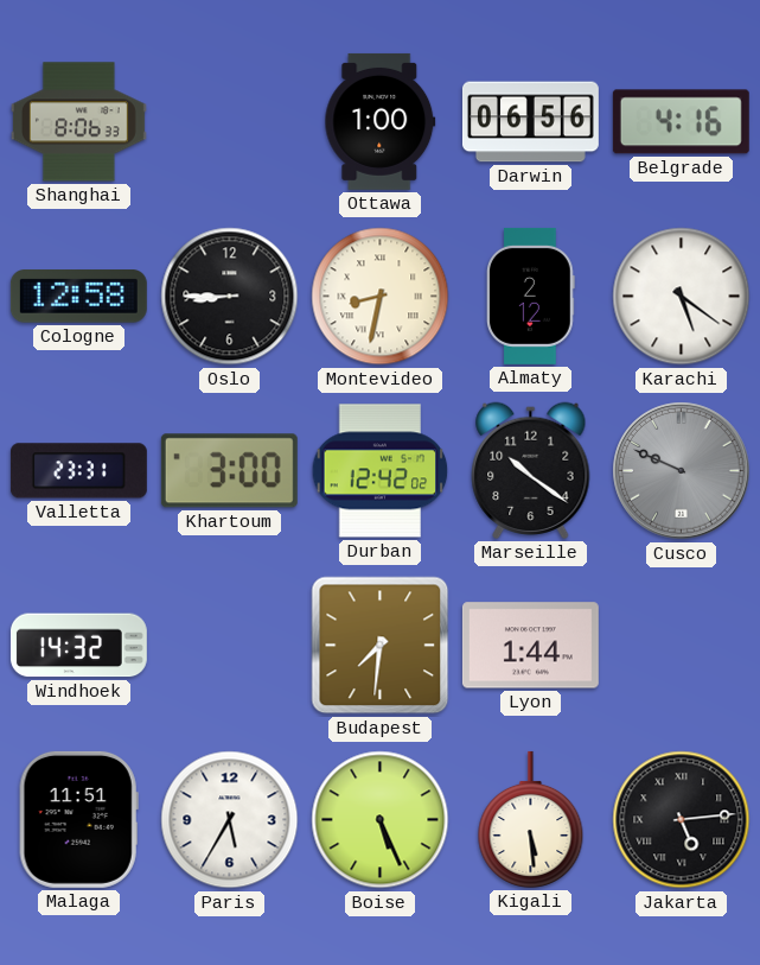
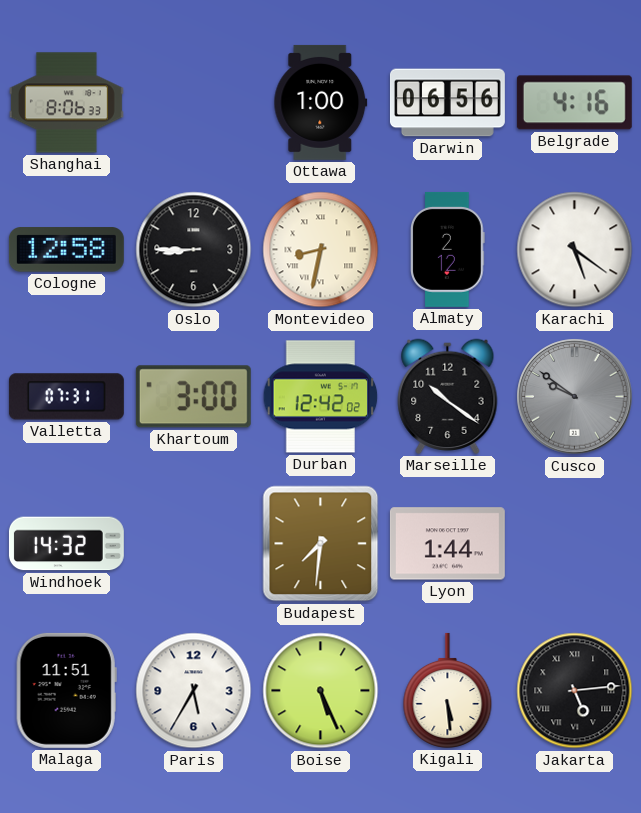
Valletta: 23:31 -> 07:31
Cusco: 9:49 -> 9:51
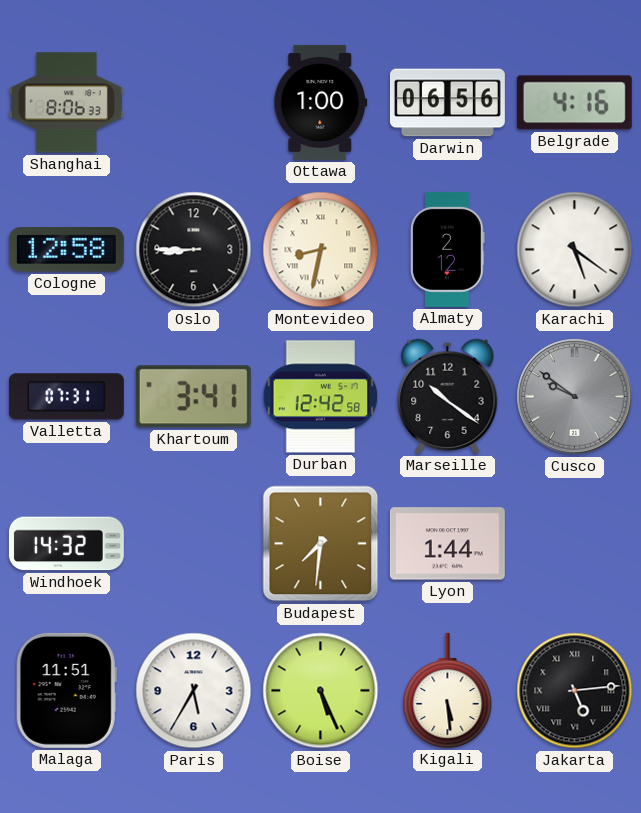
Khartoum: 3:00 -> 3:41
Durban: 12:42:02 -> 12:42:58
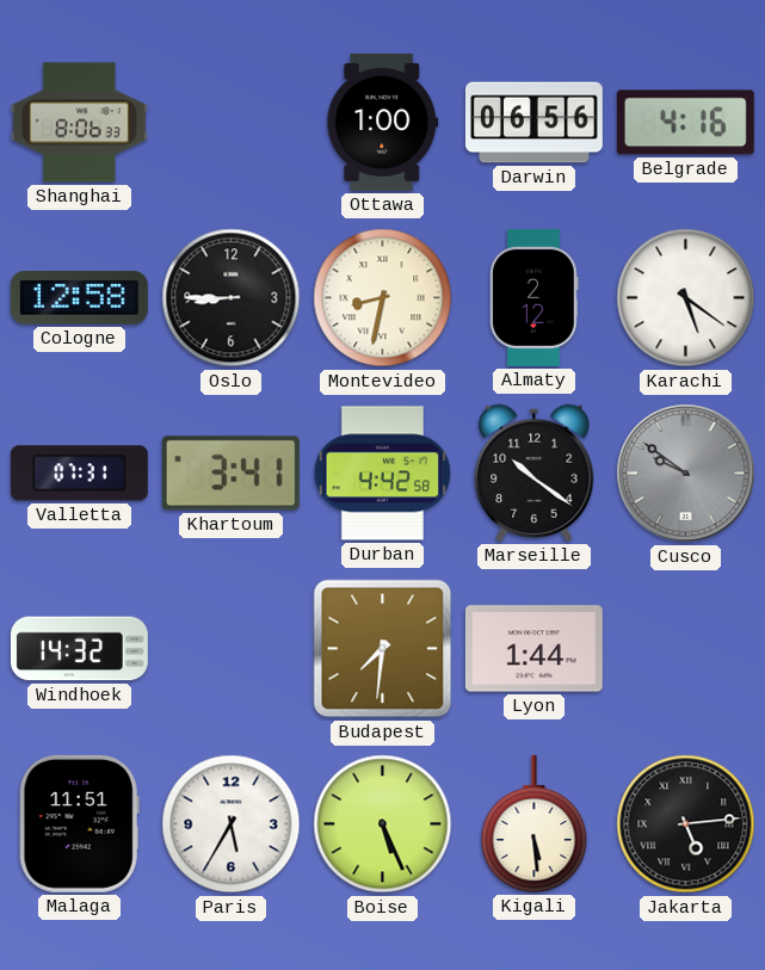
Durban: 12:42 -> 4:42
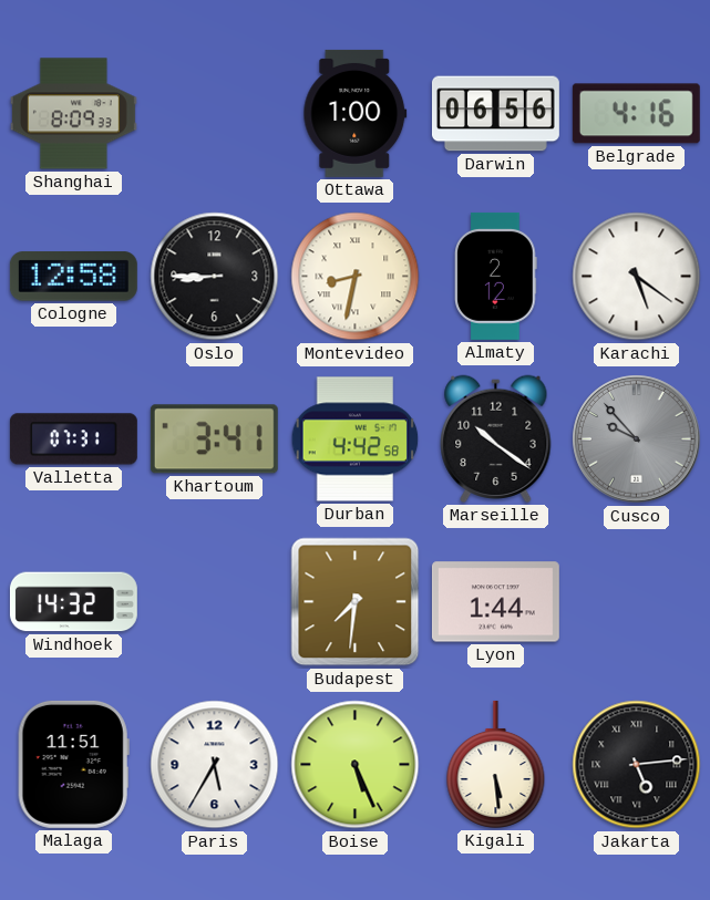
Shanghai: 8:06 -> 8:09
Cusco: 9:51 -> 9:53
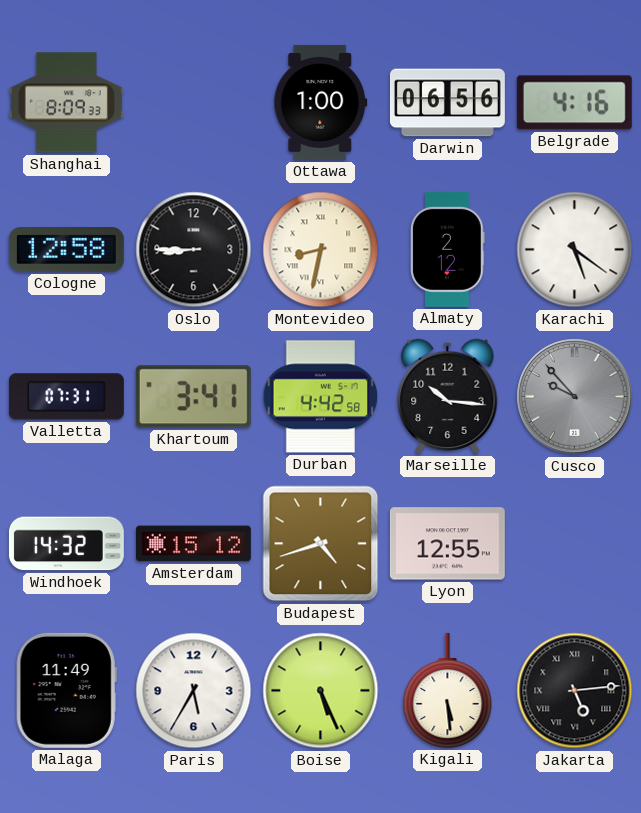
Marseille: 10:21 -> 10:16
Amsterdam: none -> 15:12
Budapest: 7:31 -> 4:42
Lyon: 1:44 -> 12:55
Malaga: 11:51 -> 11:49
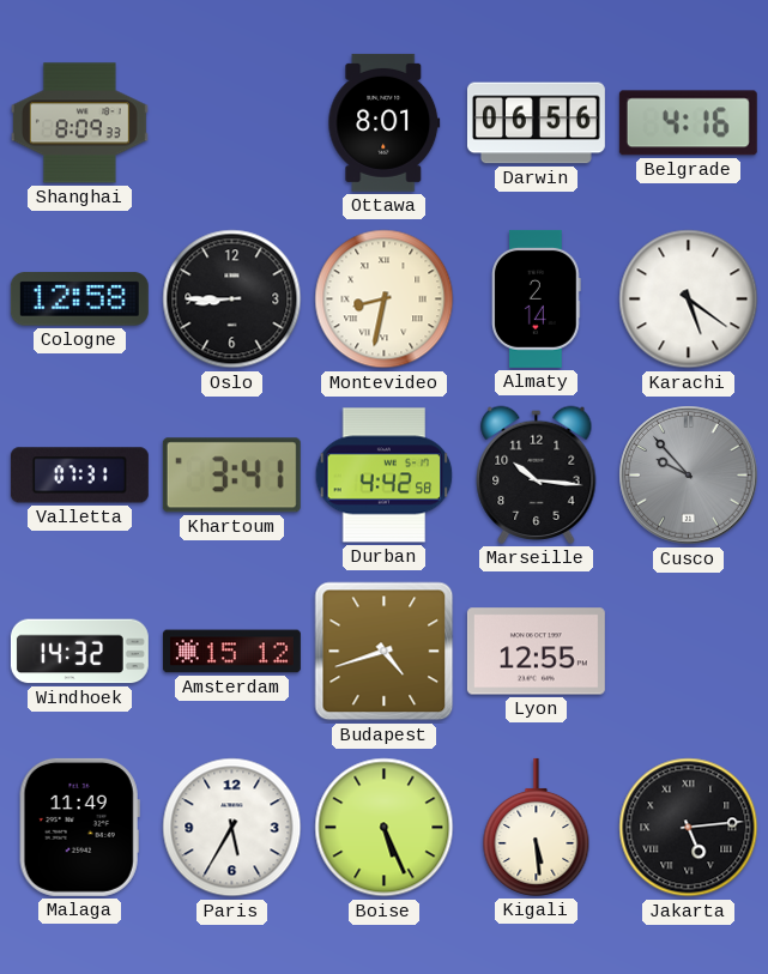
Ottawa: 1:00 -> 8:01
Almaty: 2:12 -> 2:14
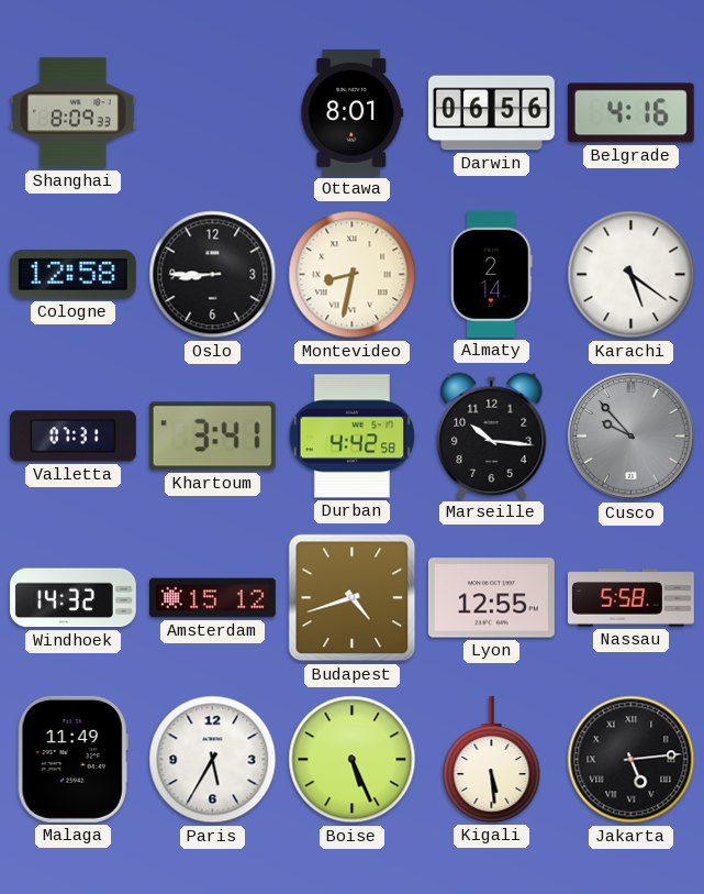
Nassau: none -> 5:58
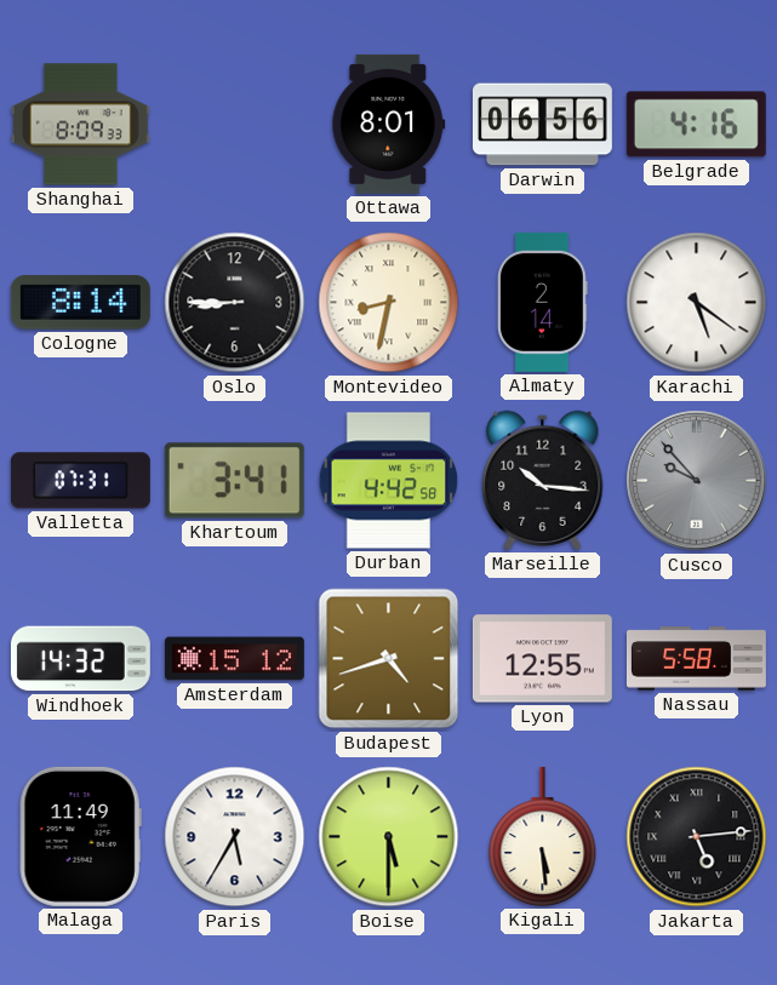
Cologne: 12:58 -> 8:14
Boise: 5:26 -> 5:30
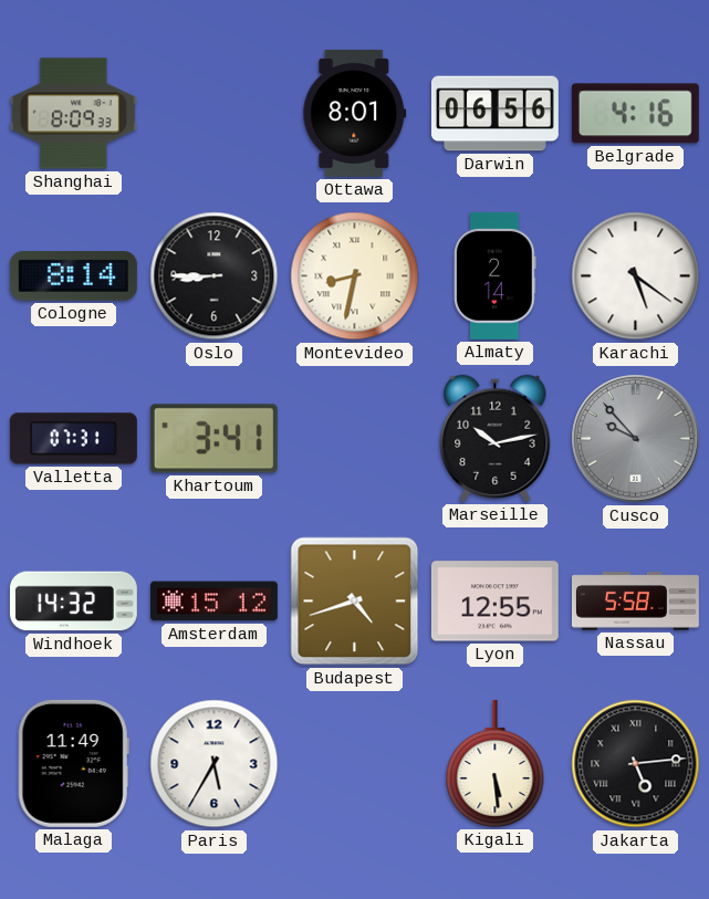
Durban: 4:42 -> none
Marseille: 10:16 -> 10:13
Boise: 5:30 -> none
